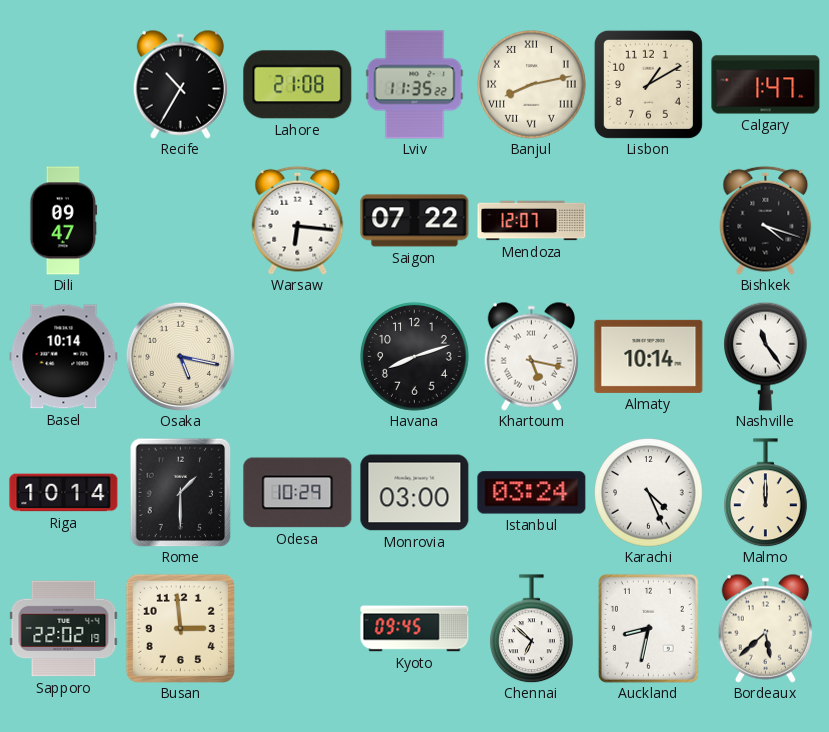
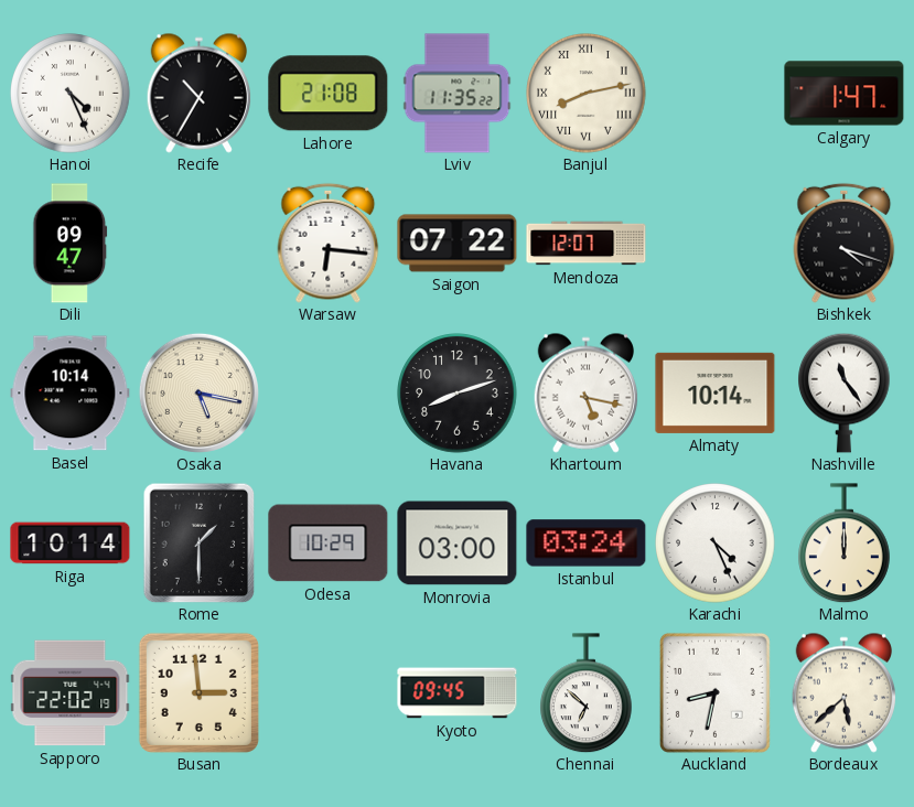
Hanoi: none -> 4:26
Lisbon: 1:10 -> none
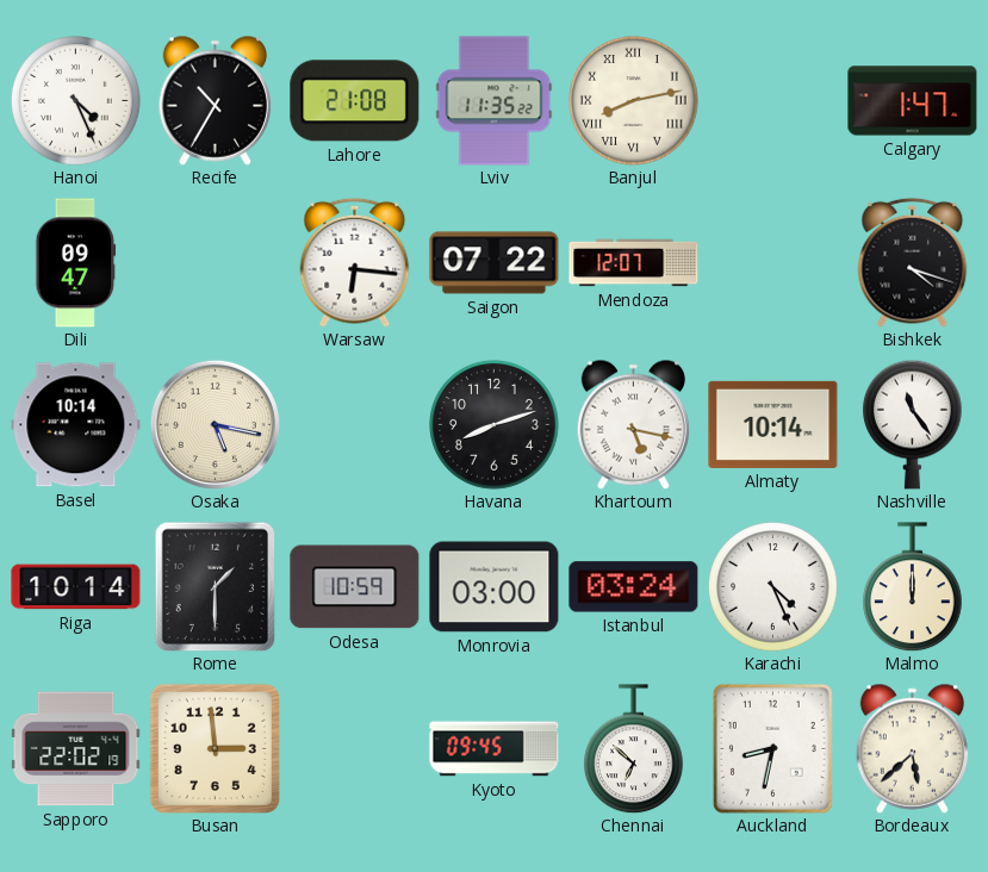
Odesa: 10:29 -> 10:59
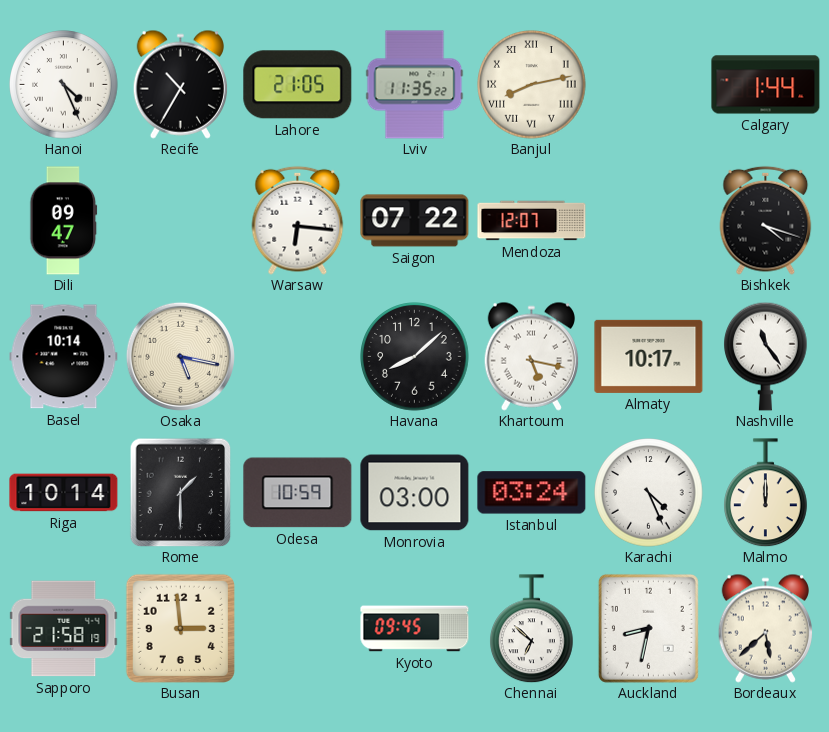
Lahore: 21:08 -> 21:05
Calgary: 1:47 -> 1:44
Havana: 8:12 -> 8:08
Almaty: 10:14 -> 10:17
Sapporo: 22:02 -> 21:58
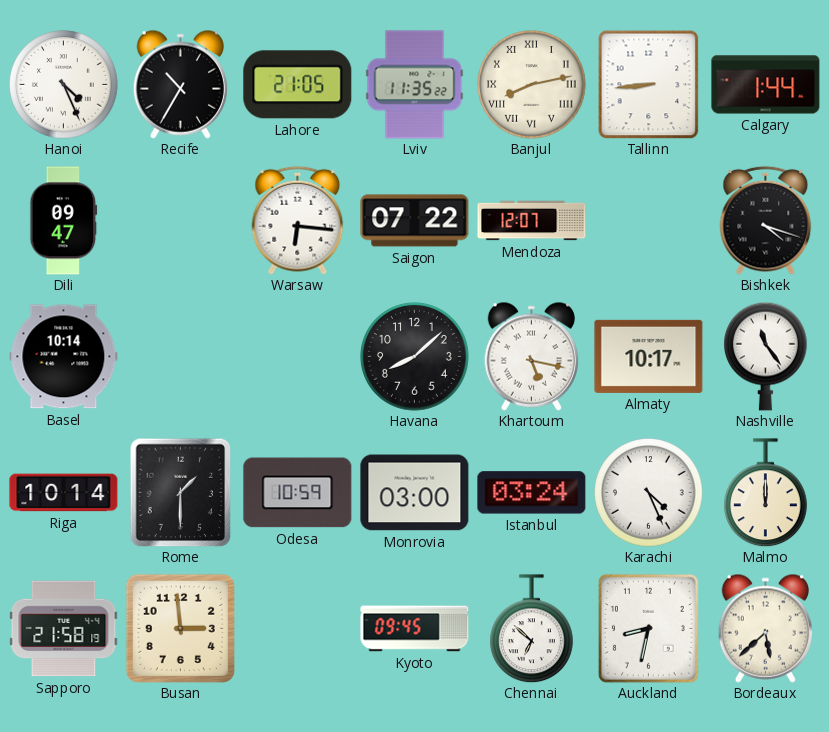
Tallinn: none -> 8:44
Osaka: 5:17 -> none
